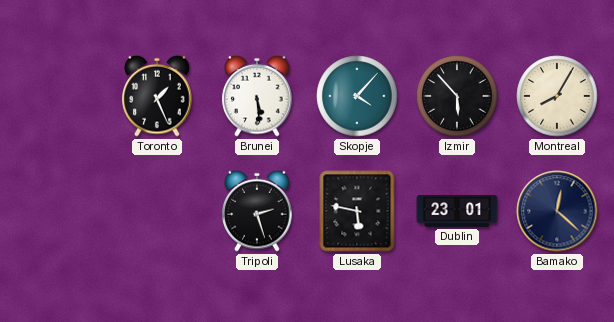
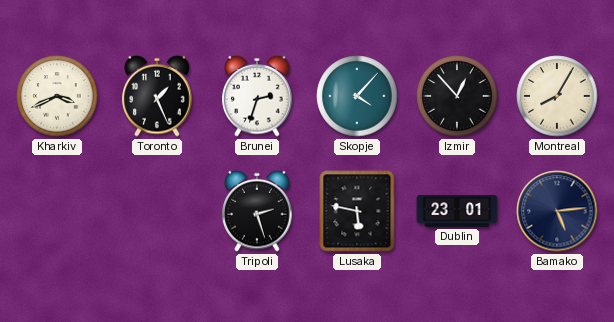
Kharkiv: none -> 3:41
Brunei: 5:29 -> 2:33
Izmir: 5:53 -> 12:53
Bamako: 12:22 -> 5:14
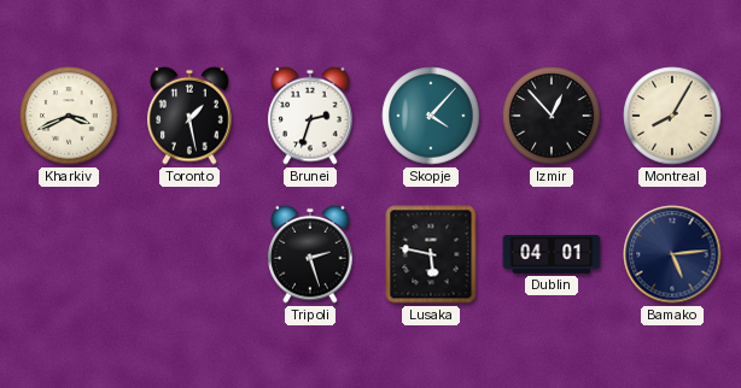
Toronto: 1:26 -> 1:28
Dublin: 23:01 -> 04:01
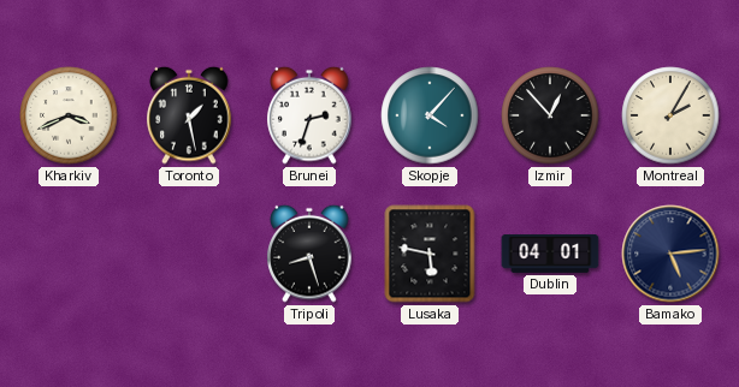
Montreal: 8:05 -> 2:05
Tripoli: 2:27 -> 8:27
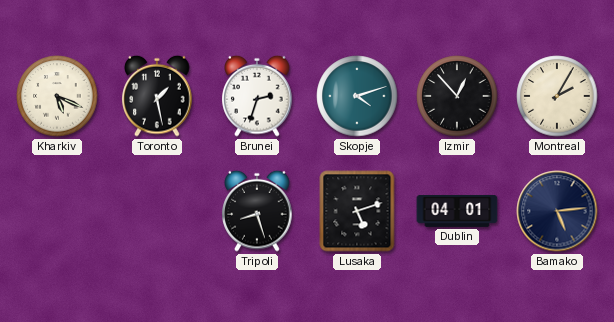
Kharkiv: 3:41 -> 5:19
Skopje: 4:07 -> 4:12
Lusaka: 5:47 -> 5:12
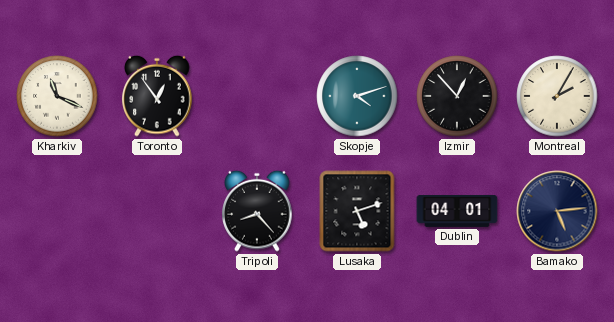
Kharkiv: 5:19 -> 11:19
Toronto: 1:28 -> 12:54
Brunei: 2:33 -> none
Tripoli: 8:27 -> 8:23
